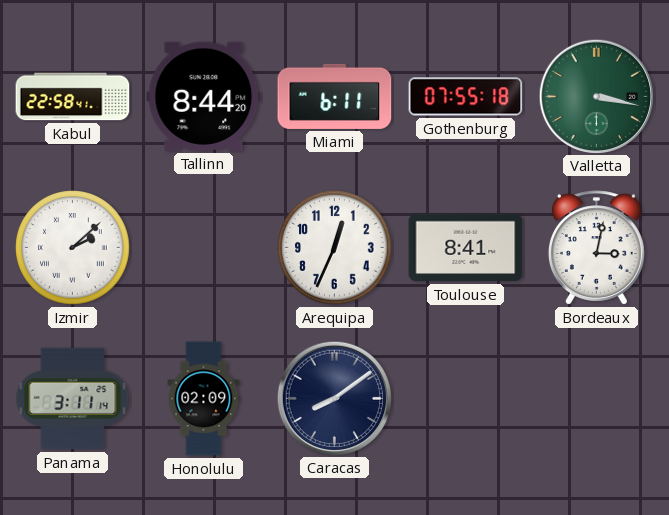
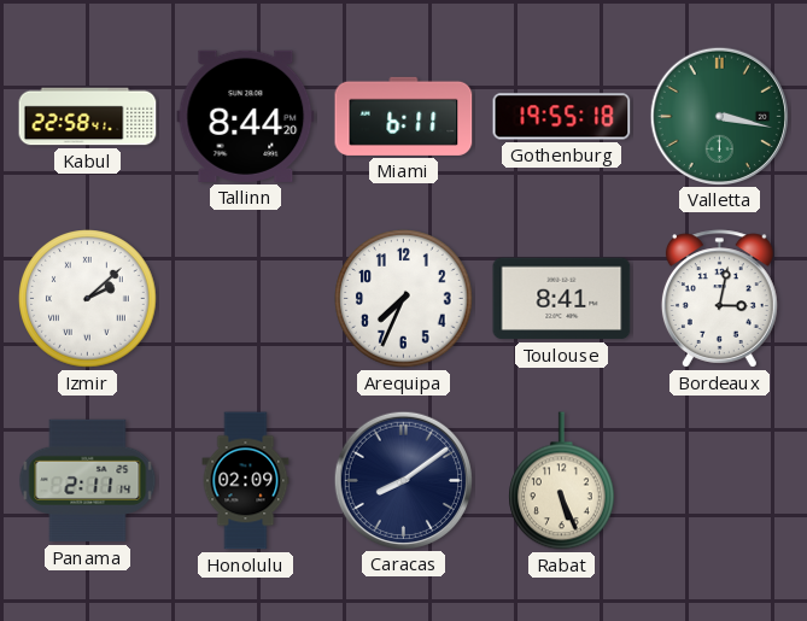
Gothenburg: 07:55 -> 19:55
Arequipa: 12:34 -> 7:34
Panama: 3:11 -> 2:11
Rabat: none -> 5:26
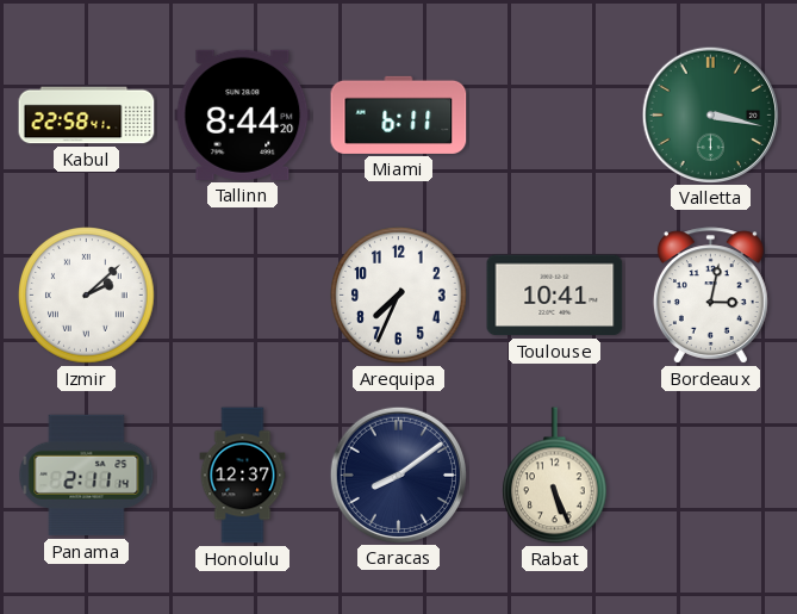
Gothenburg: 19:55 -> none
Toulouse: 8:41 -> 10:41
Honolulu: 02:09 -> 12:37
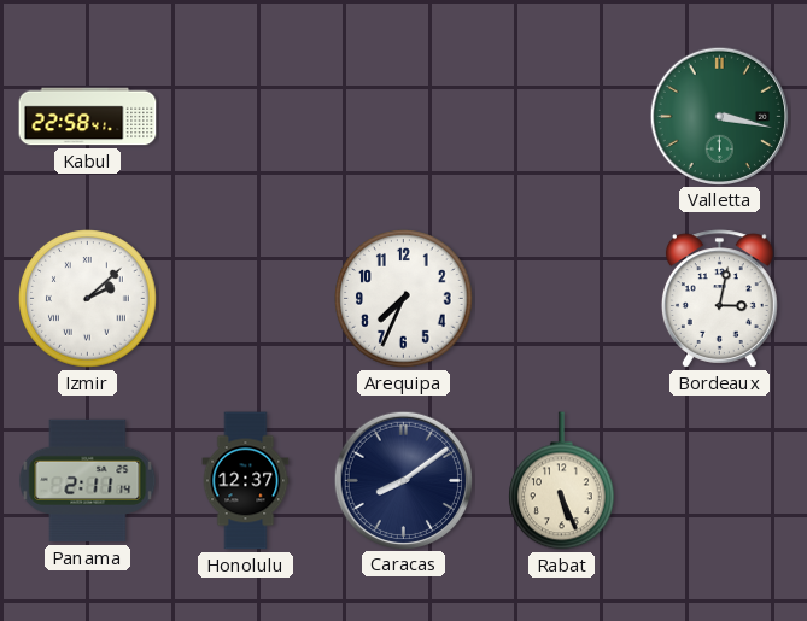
Tallinn: 8:44 -> none
Miami: 6:11 -> none
Toulouse: 10:41 -> none
